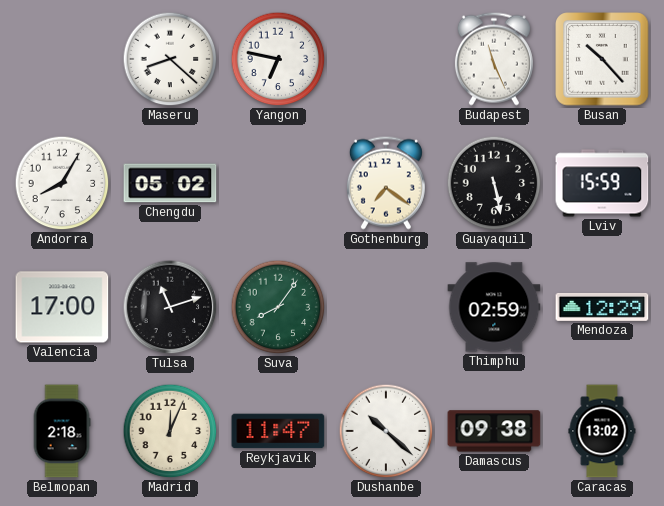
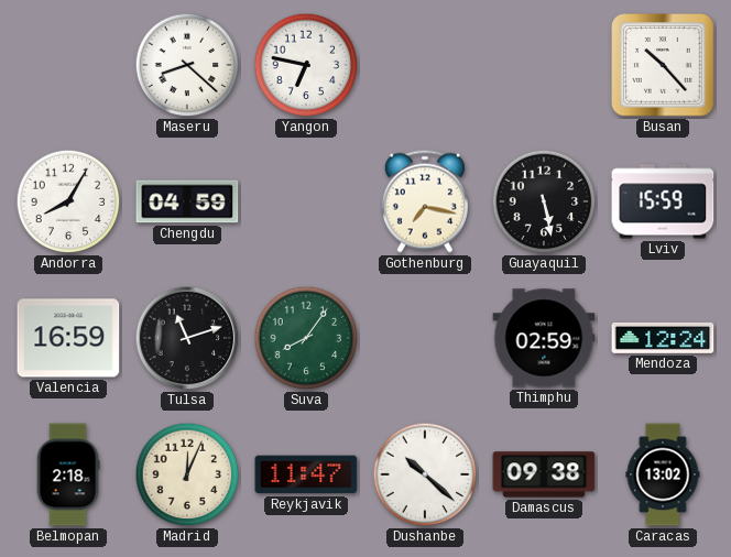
Budapest: 11:26 -> none
Chengdu: 05:02 -> 04:59
Gothenburg: 7:21 -> 7:17
Valencia: 17:00 -> 16:59
Mendoza: 12:29 -> 12:24
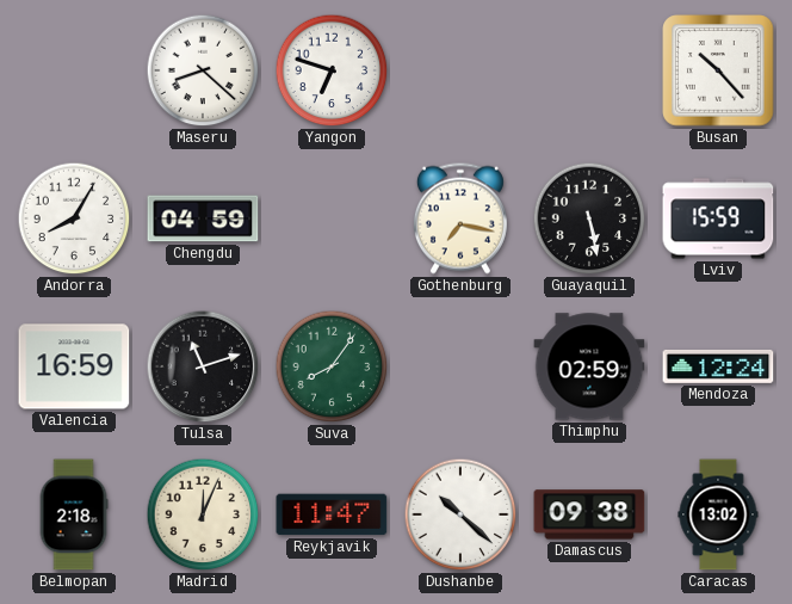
Yangon: 6:47 -> 6:48
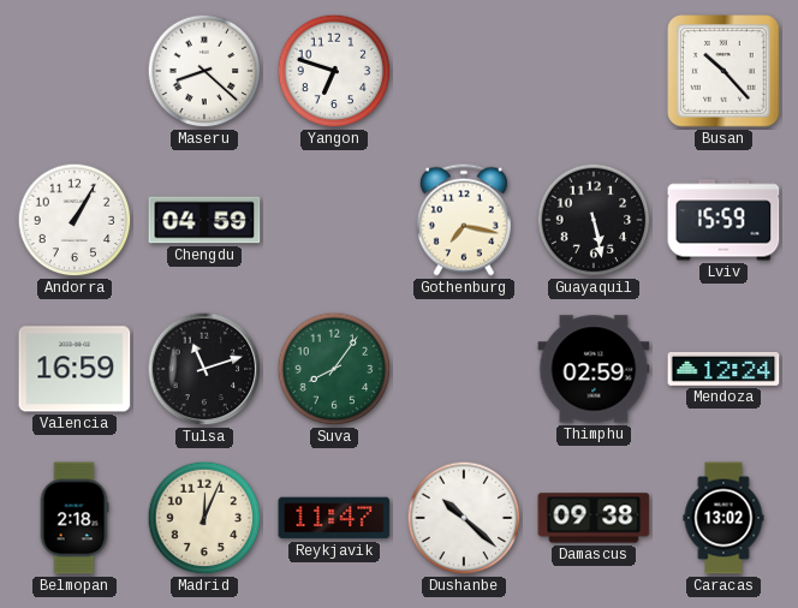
Andorra: 8:05 -> 1:05
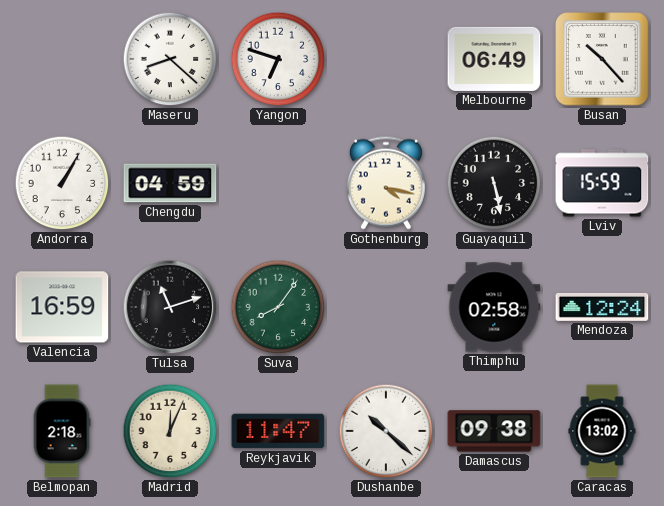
Melbourne: none -> 06:49
Gothenburg: 7:17 -> 4:17
Thimphu: 02:59 -> 02:58
